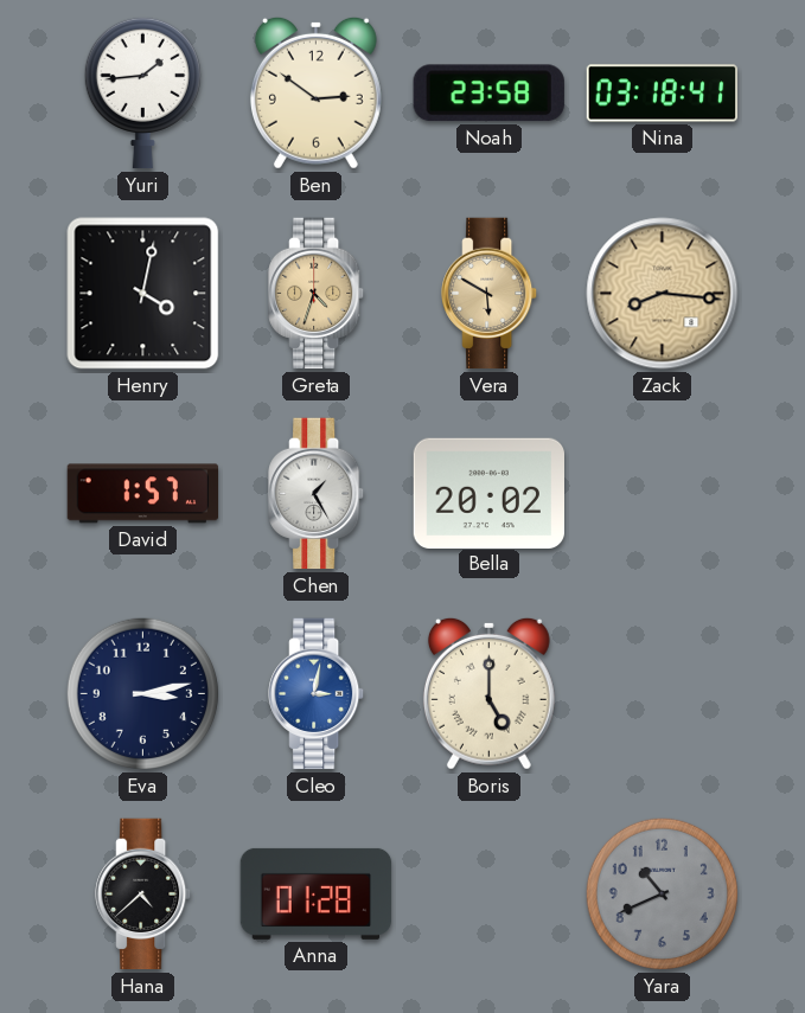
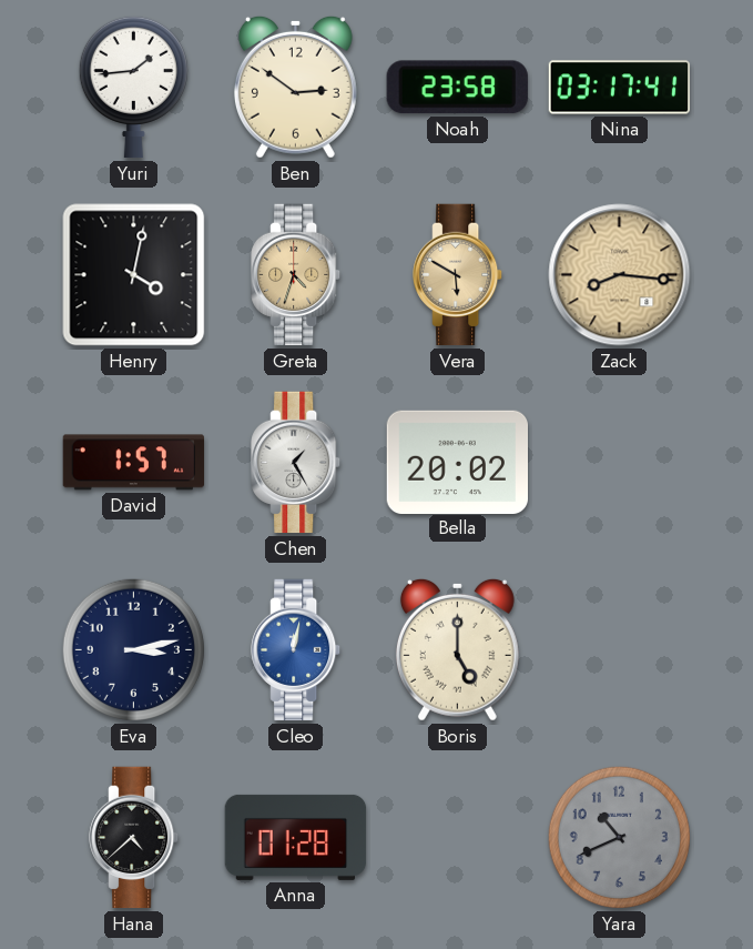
Nina: 03:18 -> 03:17
Cleo: 3:02 -> 12:02
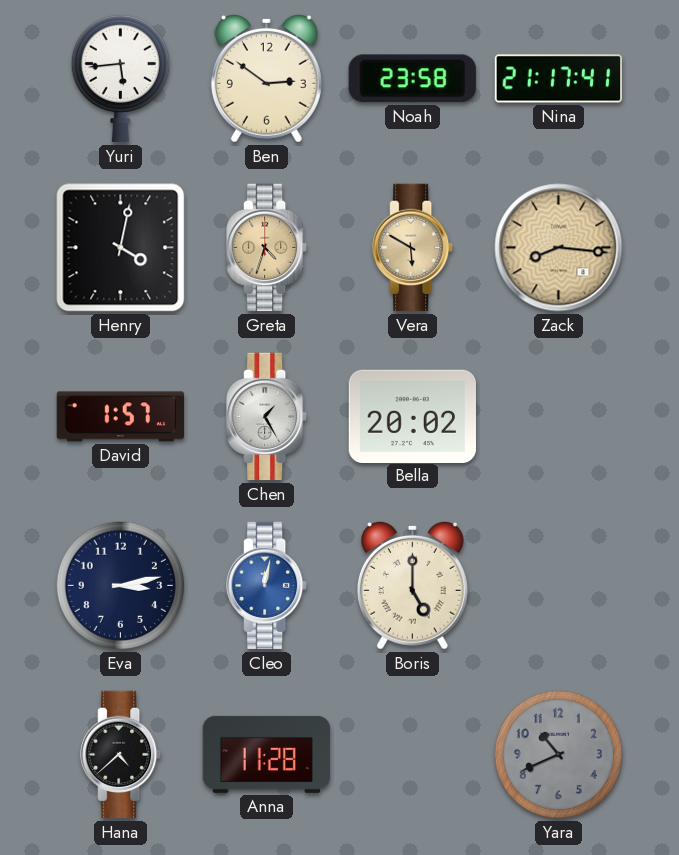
Yuri: 1:44 -> 5:44
Nina: 03:17 -> 21:17
Anna: 01:28 -> 11:28
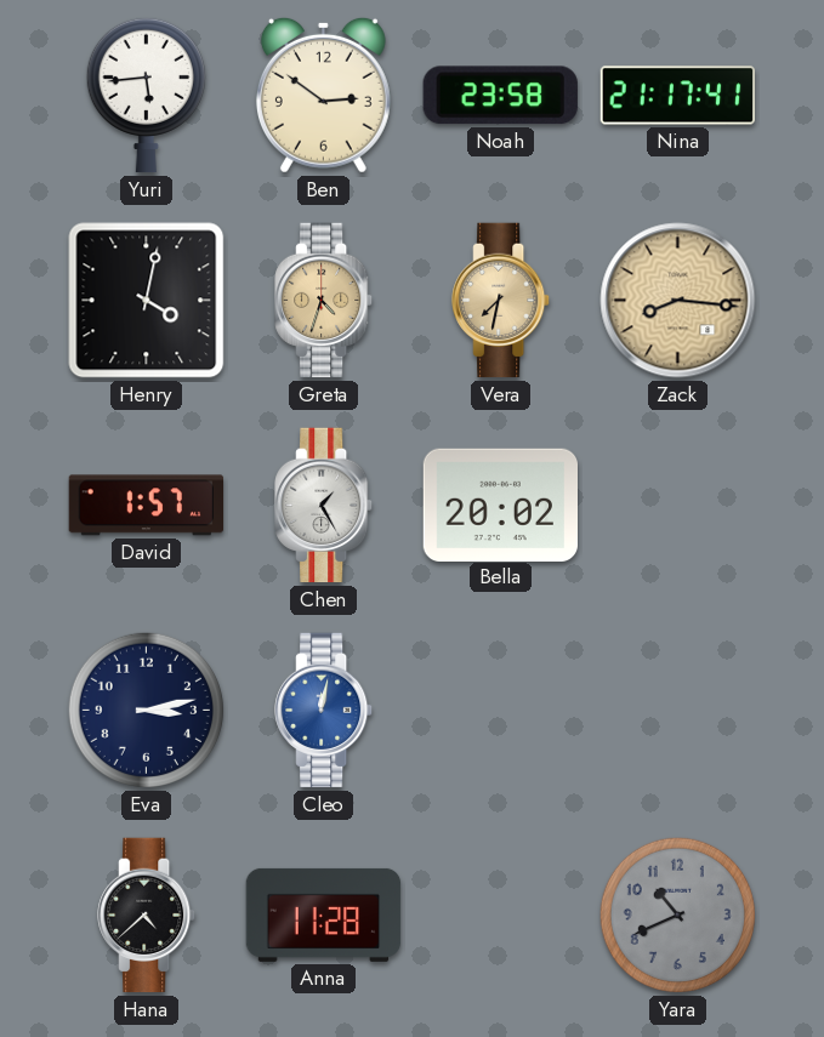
Vera: 5:50 -> 7:32
Boris: 5:00 -> none
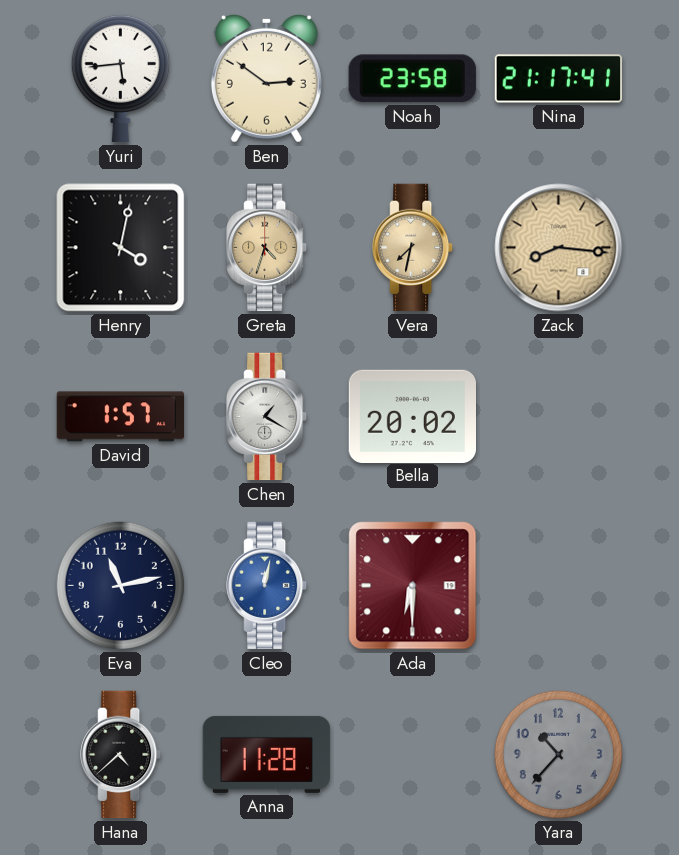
Chen: 1:25 -> 1:20
Eva: 3:13 -> 11:13
Ada: none -> 6:30
Yara: 10:41 -> 10:37
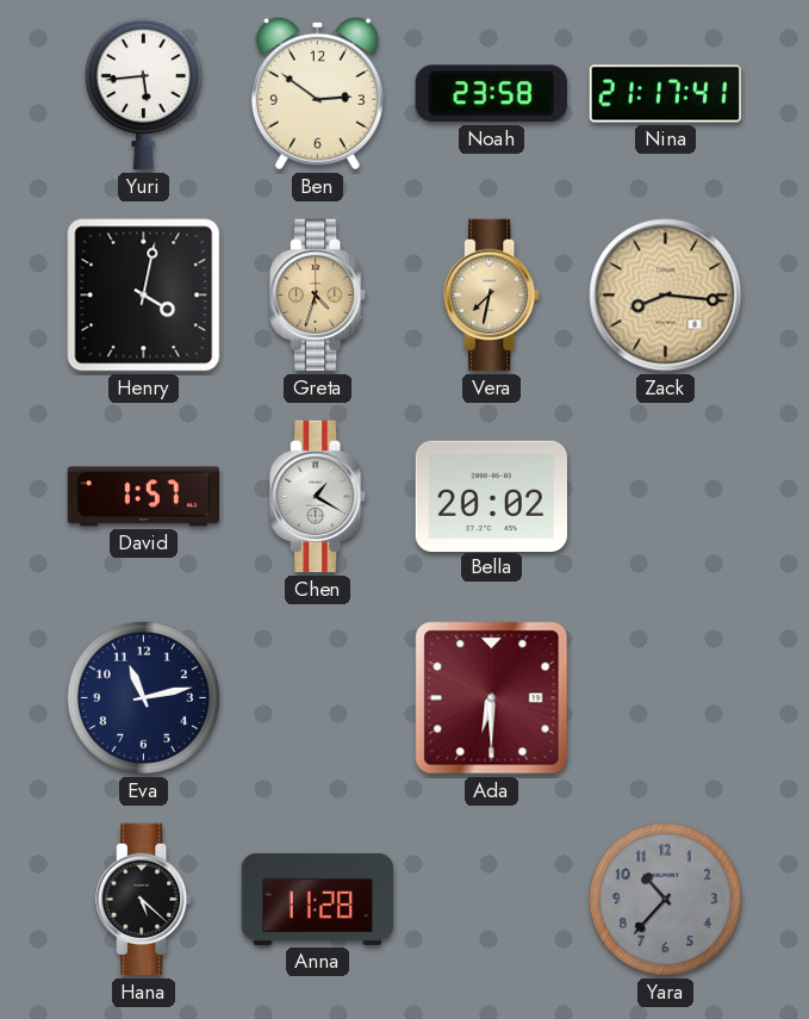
Cleo: 12:02 -> none
Hana: 4:38 -> 5:22
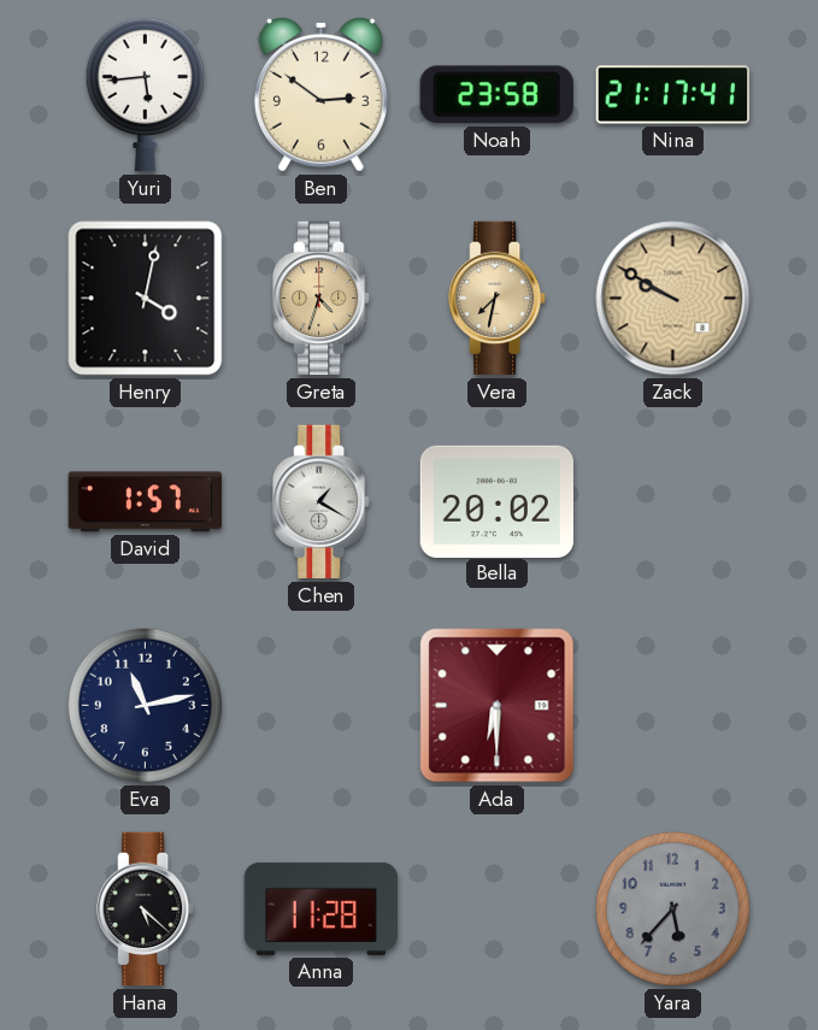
Zack: 8:16 -> 9:50
Yara: 10:37 -> 5:37
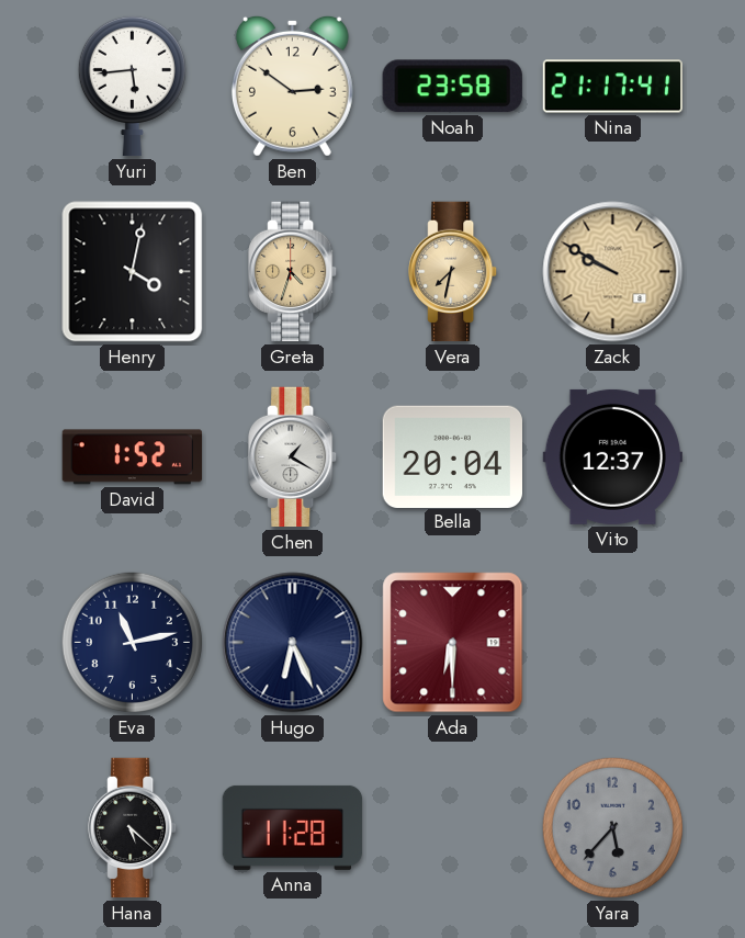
David: 1:57 -> 1:52
Bella: 20:02 -> 20:04
Vito: none -> 12:37
Hugo: none -> 6:26
